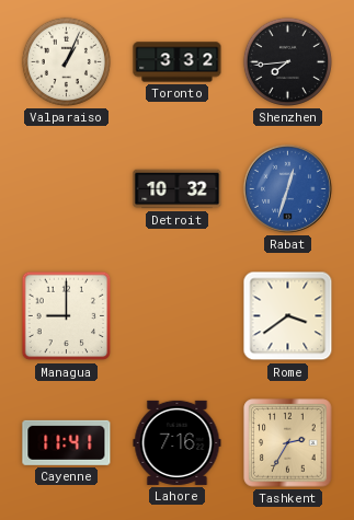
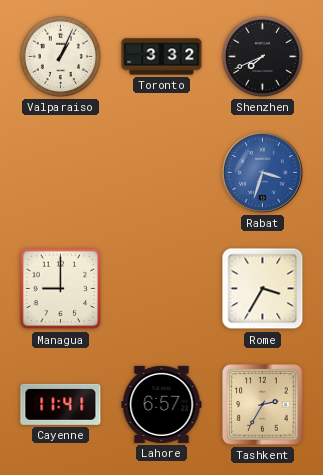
Shenzhen: 7:44 -> 7:41
Detroit: 10:32 -> none
Rabat: 12:33 -> 3:33
Rome: 3:39 -> 3:35
Lahore: 7:16 -> 6:57
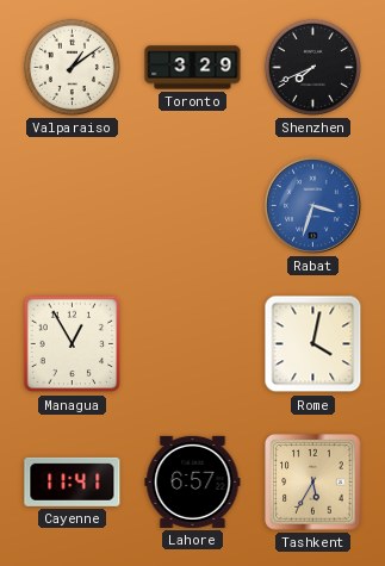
Valparaiso: 1:04 -> 1:09
Toronto: 3:32 -> 3:29
Managua: 9:00 -> 12:55
Rome: 3:35 -> 4:02
Tashkent: 2:35 -> 5:35
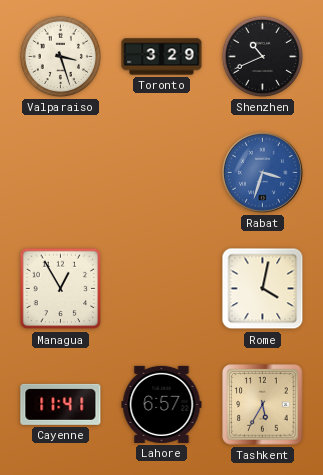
Valparaiso: 1:09 -> 3:27
Shenzhen: 7:41 -> 10:41
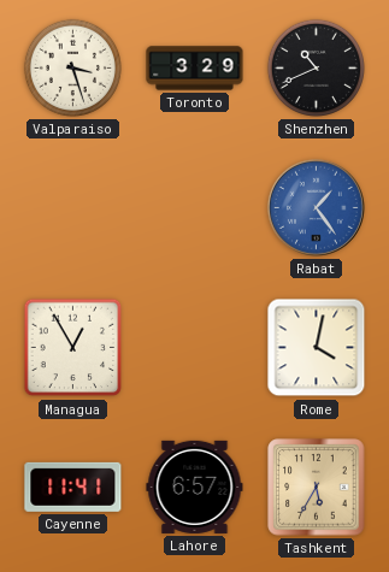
Rabat: 3:33 -> 1:24
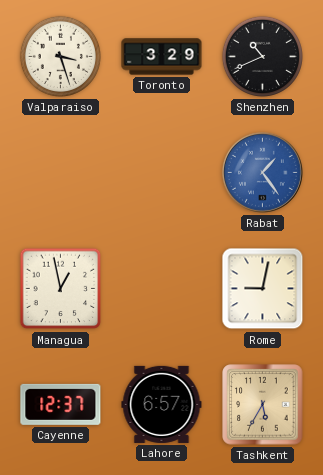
Managua: 12:55 -> 12:58
Rome: 4:02 -> 9:02
Cayenne: 11:41 -> 12:37
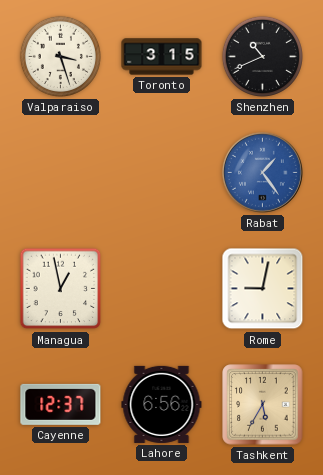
Toronto: 3:29 -> 3:15
Lahore: 6:57 -> 6:56
